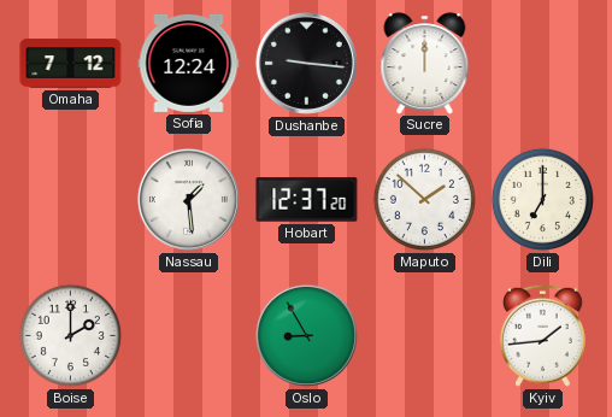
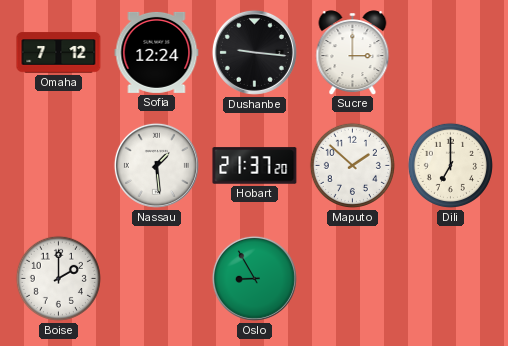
Sucre: 12:00 -> 3:00
Hobart: 12:37 -> 21:37
Kyiv: 1:44 -> none
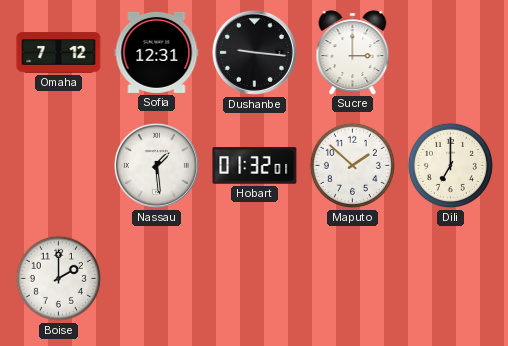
Sofia: 12:24 -> 12:31
Hobart: 21:37 -> 01:32
Oslo: 8:55 -> none
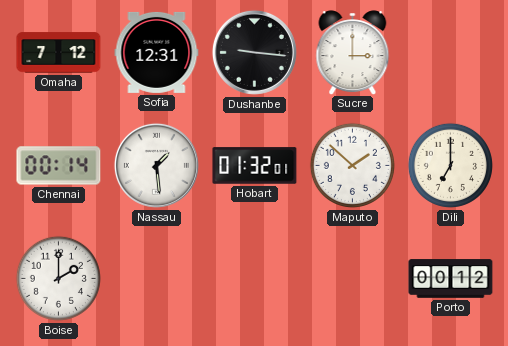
Chennai: none -> 00:14
Porto: none -> 00:12
